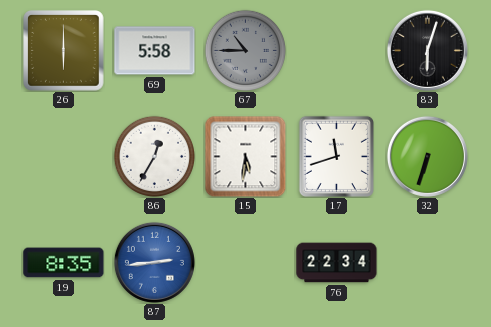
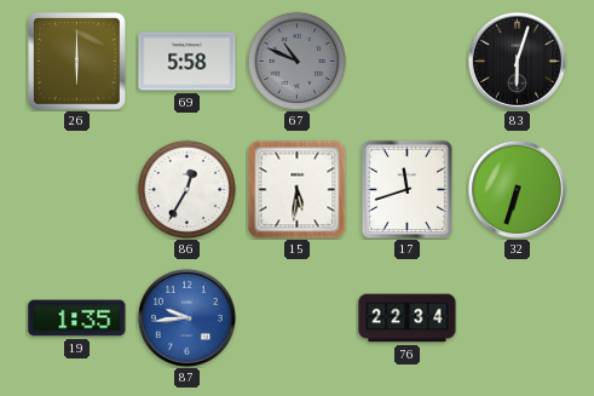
67: 10:45 -> 10:49
19: 8:35 -> 1:35
87: 2:44 -> 9:44
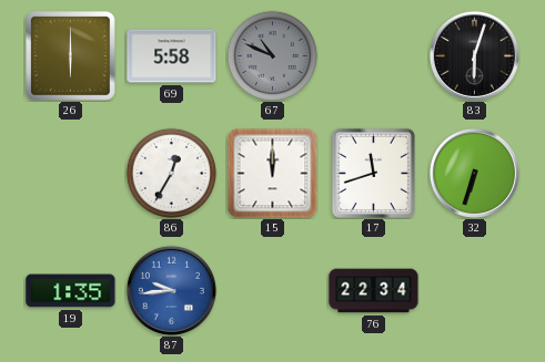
15: 5:31 -> 12:00
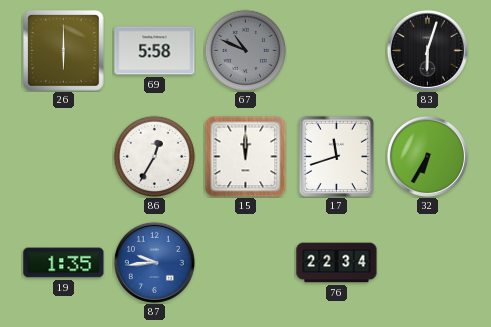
32: 6:33 -> 6:35
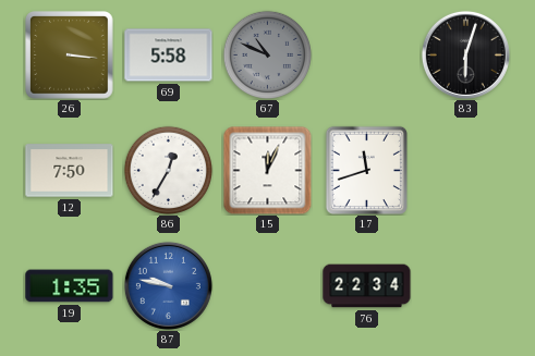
26: 6:00 -> 3:16
12: none -> 7:50
15: 12:00 -> 12:04
32: 6:35 -> none
87: 9:44 -> 9:47
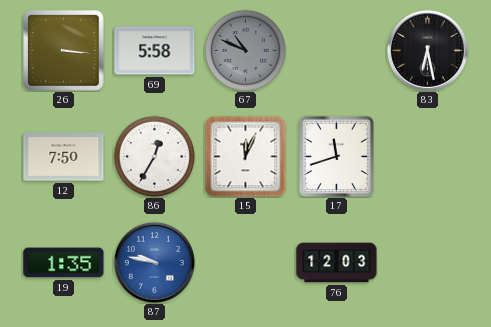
83: 6:03 -> 6:28
76: 22:34 -> 12:03
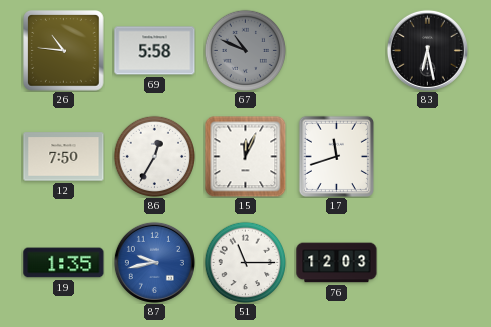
26: 3:16 -> 10:46
87: 9:47 -> 9:43
51: none -> 11:15
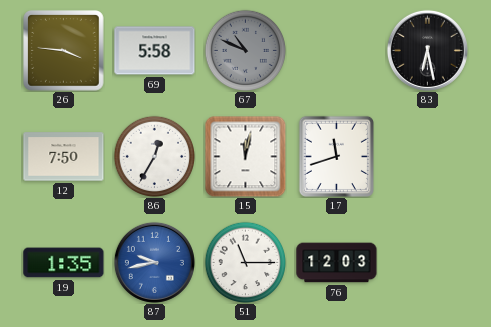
26: 10:46 -> 3:46
15: 12:04 -> 12:02
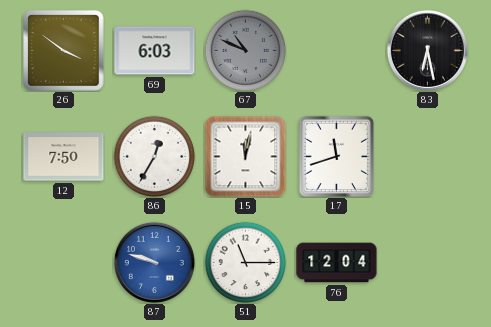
26: 3:46 -> 3:51
69: 5:58 -> 6:03
19: 1:35 -> none
87: 9:43 -> 9:48
76: 12:03 -> 12:04
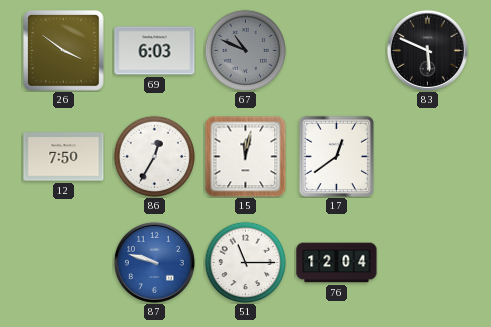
83: 6:28 -> 5:49
17: 11:42 -> 12:39
